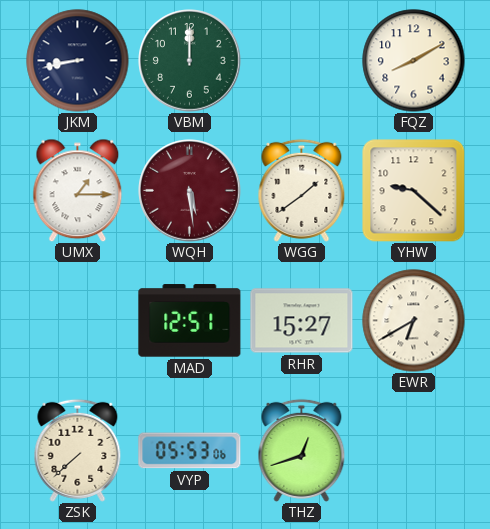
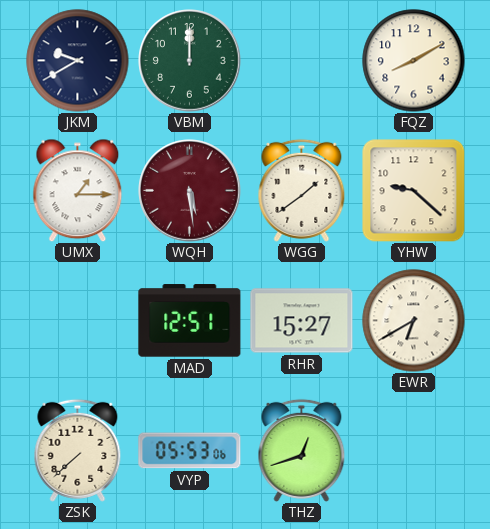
JKM: 8:43 -> 9:40
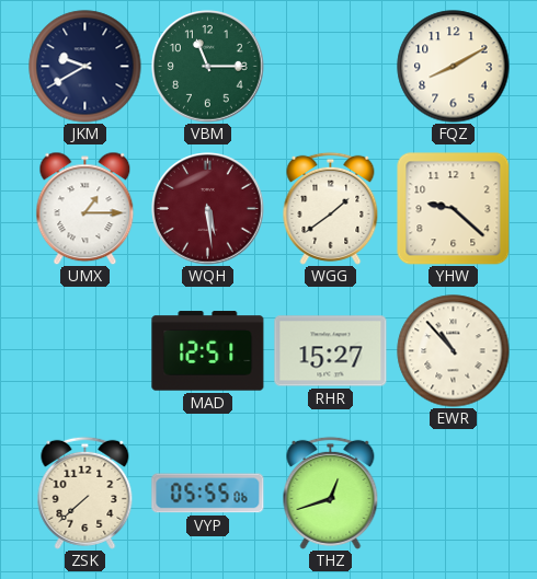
VBM: 12:00 -> 11:15
EWR: 6:40 -> 10:53
VYP: 05:53 -> 05:55
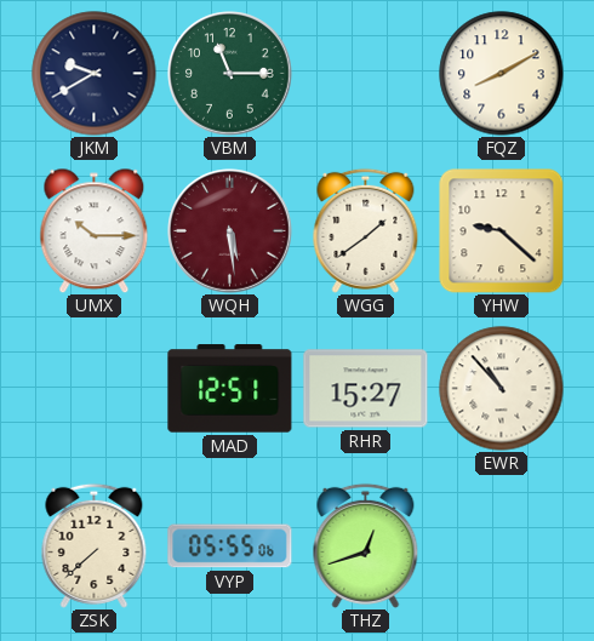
UMX: 1:15 -> 10:15
